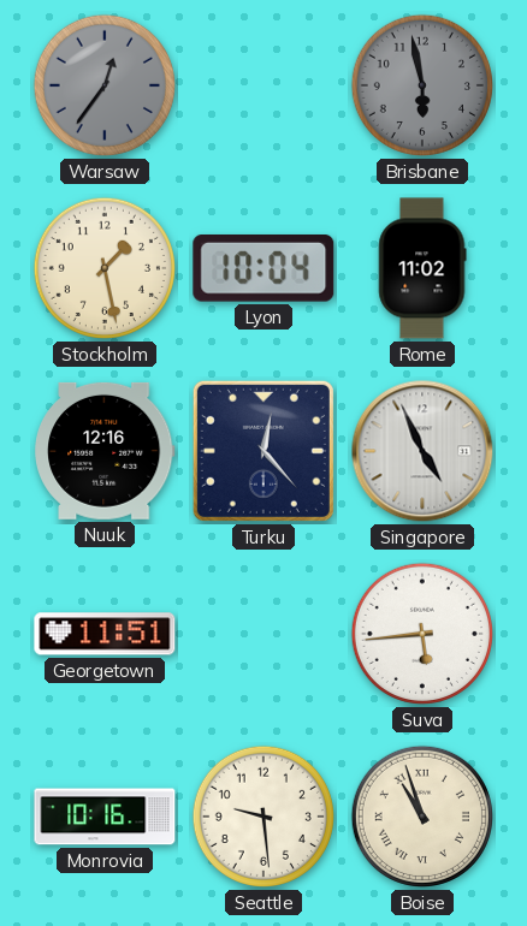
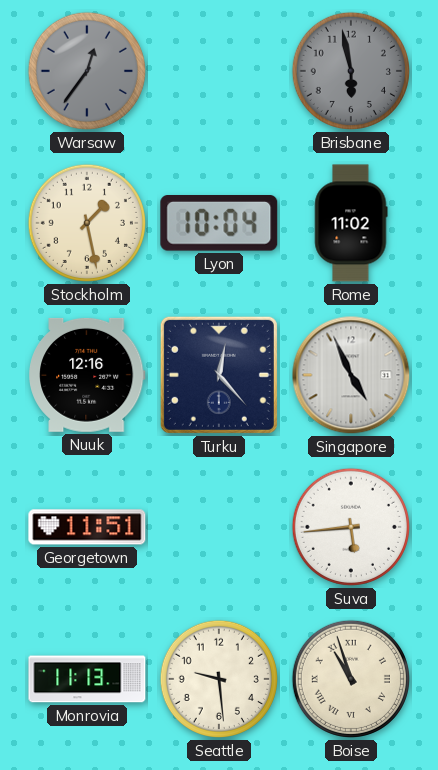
Monrovia: 10:16 -> 11:13
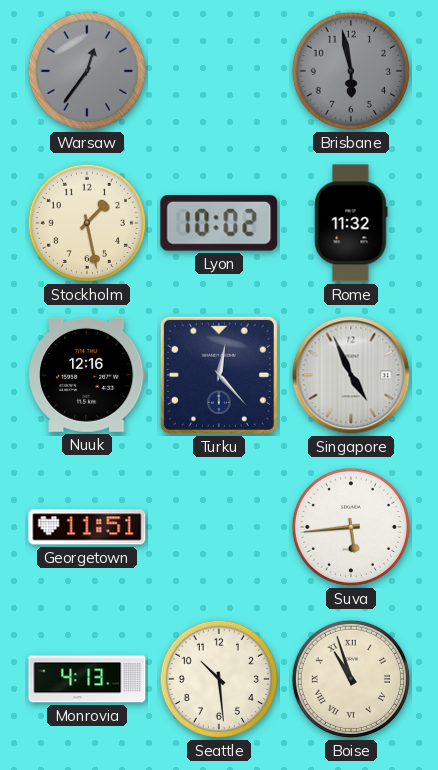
Lyon: 10:04 -> 10:02
Rome: 11:02 -> 11:32
Monrovia: 11:13 -> 4:13
Seattle: 9:29 -> 10:29
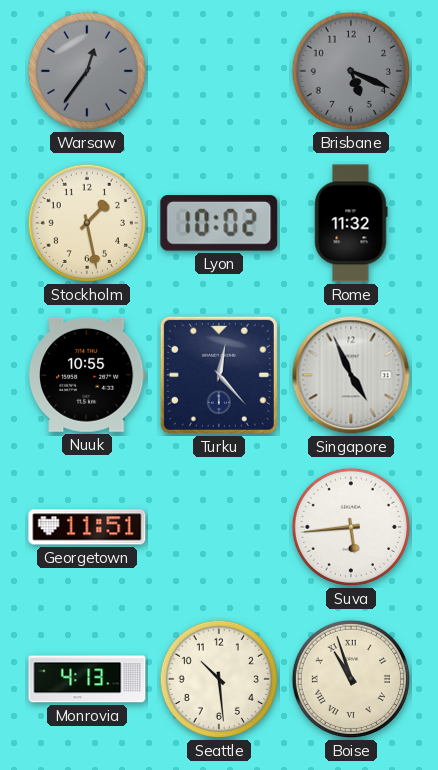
Brisbane: 5:58 -> 5:19
Nuuk: 12:16 -> 10:55
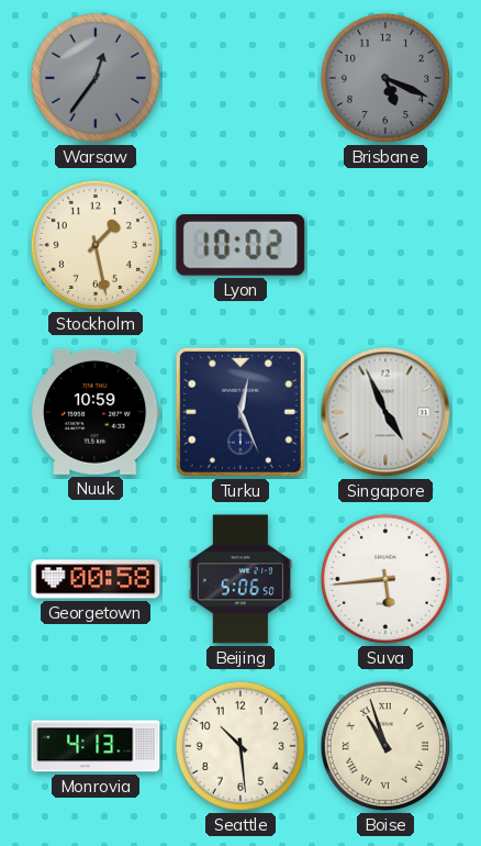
Rome: 11:32 -> none
Nuuk: 10:55 -> 10:59
Turku: 12:23 -> 12:26
Georgetown: 11:51 -> 00:58
Beijing: none -> 5:06
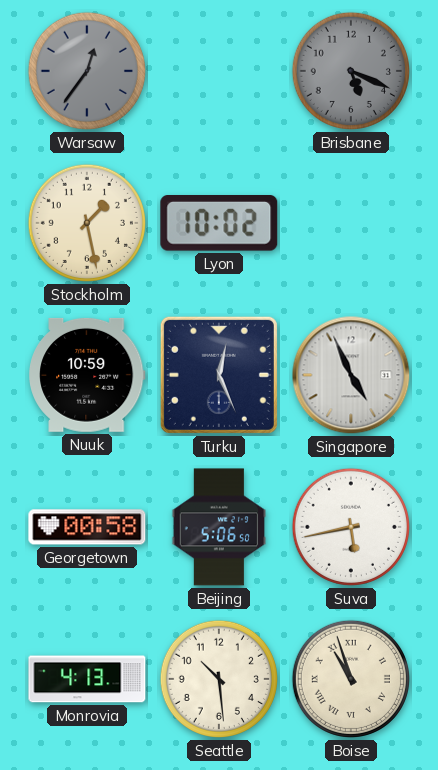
Suva: 5:44 -> 5:43
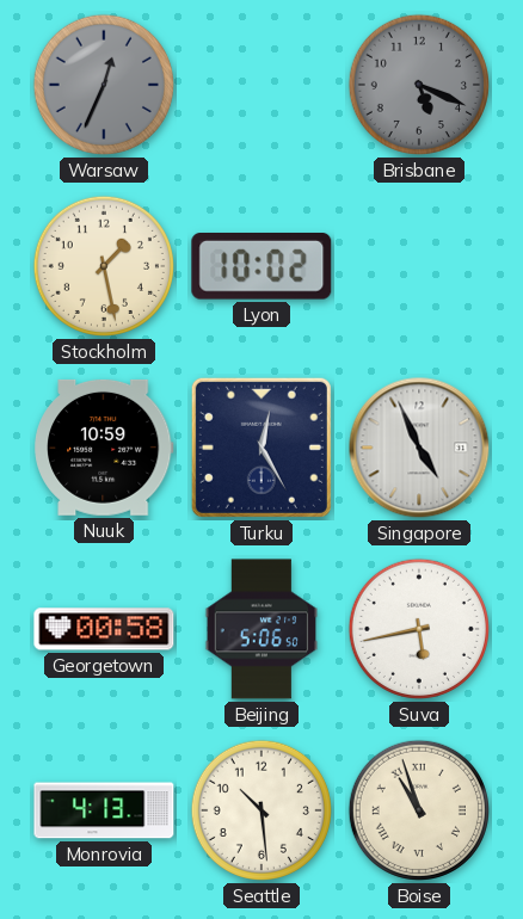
Warsaw: 12:36 -> 12:34
Turku: 12:26 -> 12:25
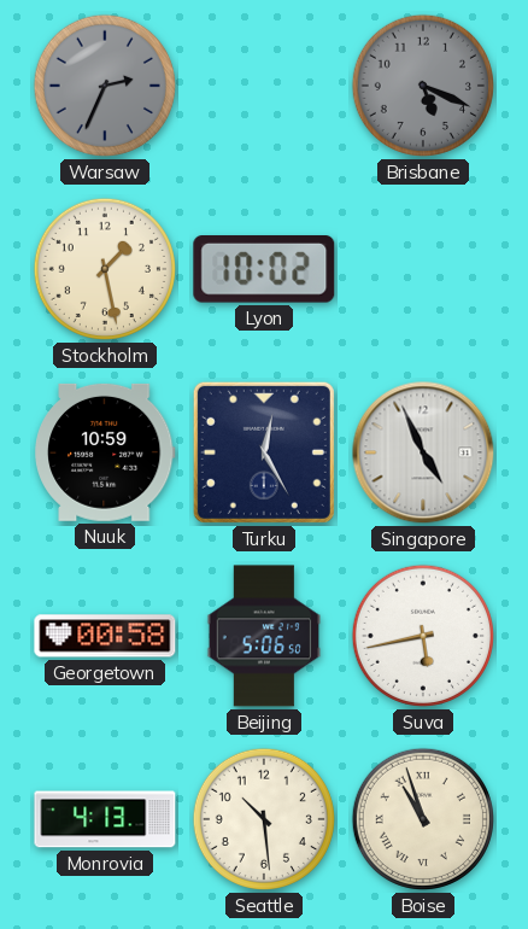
Warsaw: 12:34 -> 2:34
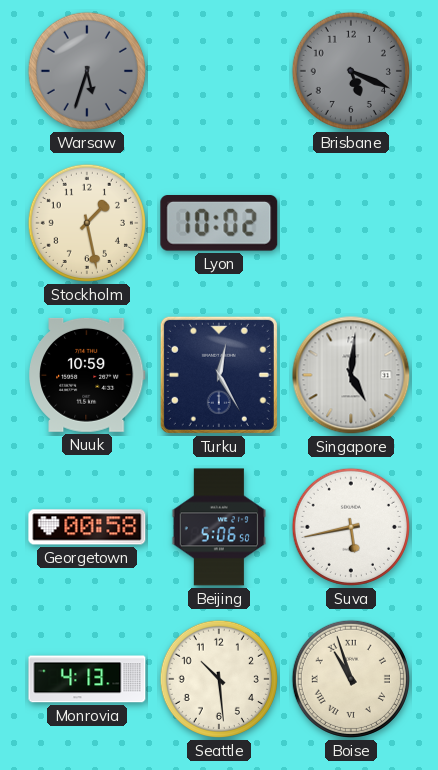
Warsaw: 2:34 -> 5:33
Singapore: 4:56 -> 5:01
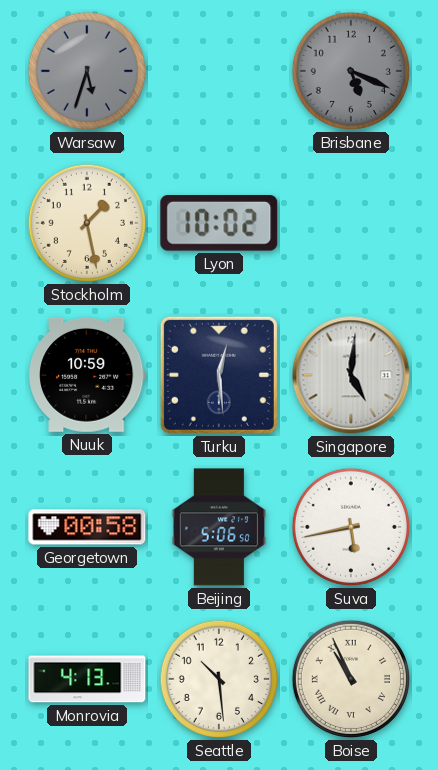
Turku: 12:25 -> 12:29
Boise: 10:57 -> 10:56
